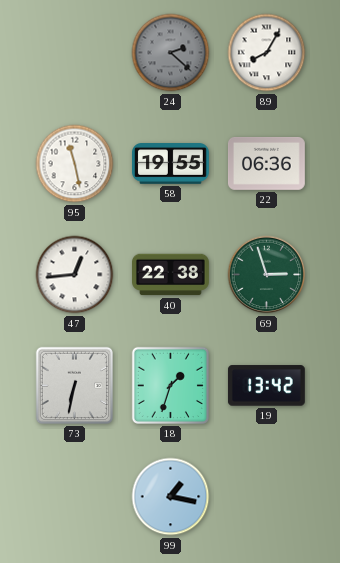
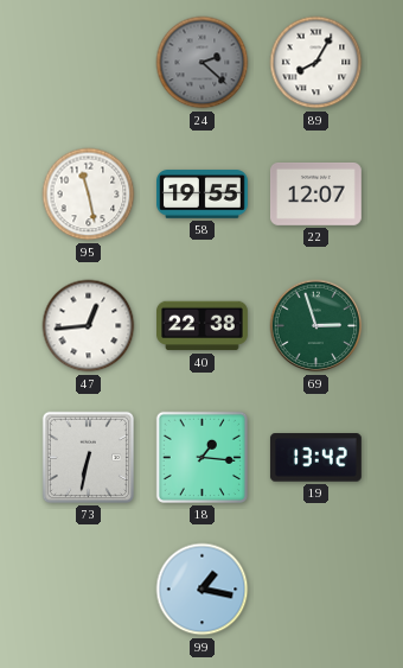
22: 06:36 -> 12:07
18: 1:33 -> 1:16
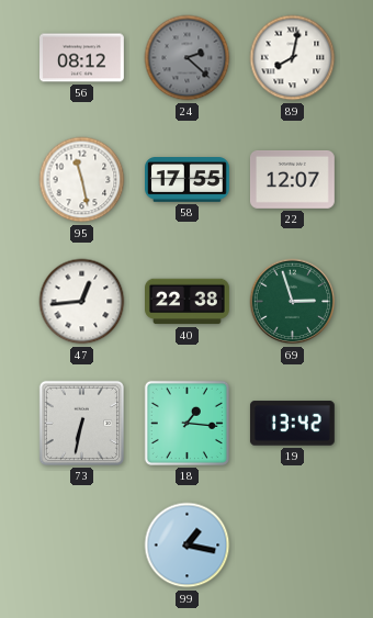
56: none -> 08:12
89: 8:05 -> 8:02
58: 19:55 -> 17:55
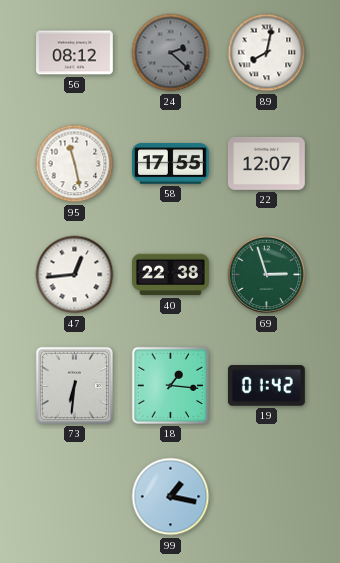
73: 6:32 -> 6:31
19: 13:42 -> 01:42
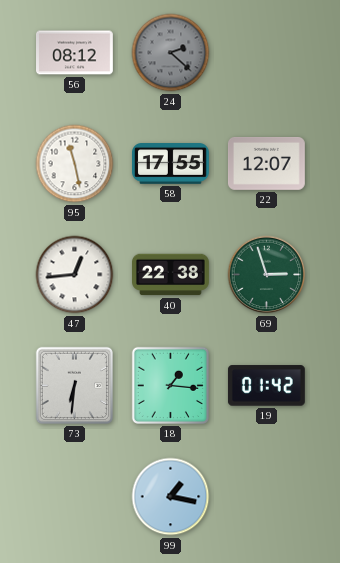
89: 8:02 -> none
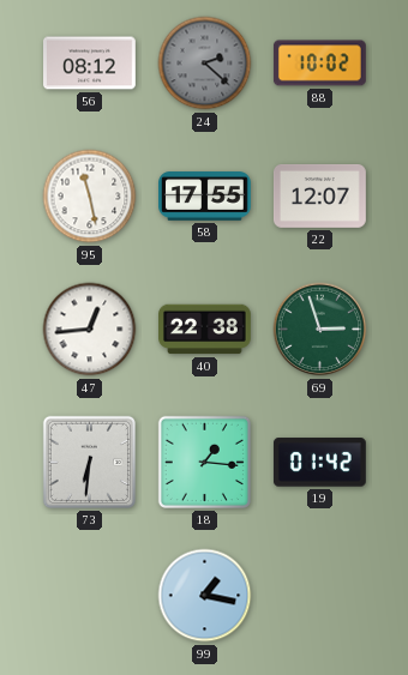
88: none -> 10:02
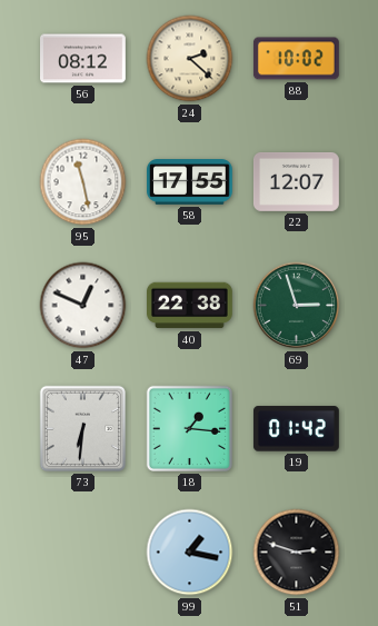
24 dial: grey -> cream
47: 12:44 -> 12:49
51: none -> 2:48
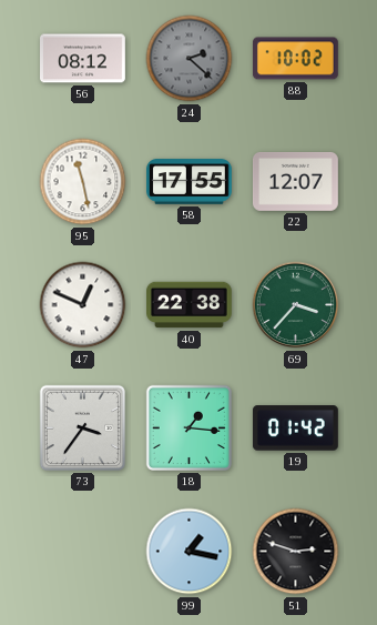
24 dial: cream -> grey
69: 2:57 -> 3:37
73: 6:31 -> 3:36
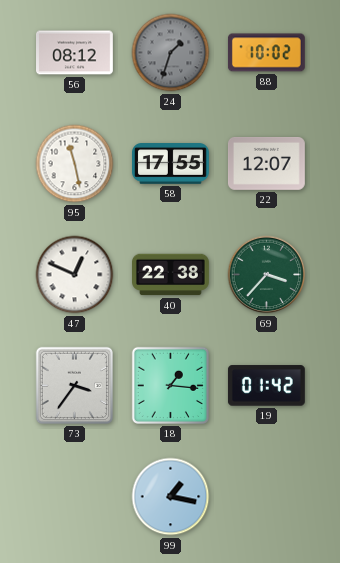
24: 2:22 -> 1:33
51: 2:48 -> none
